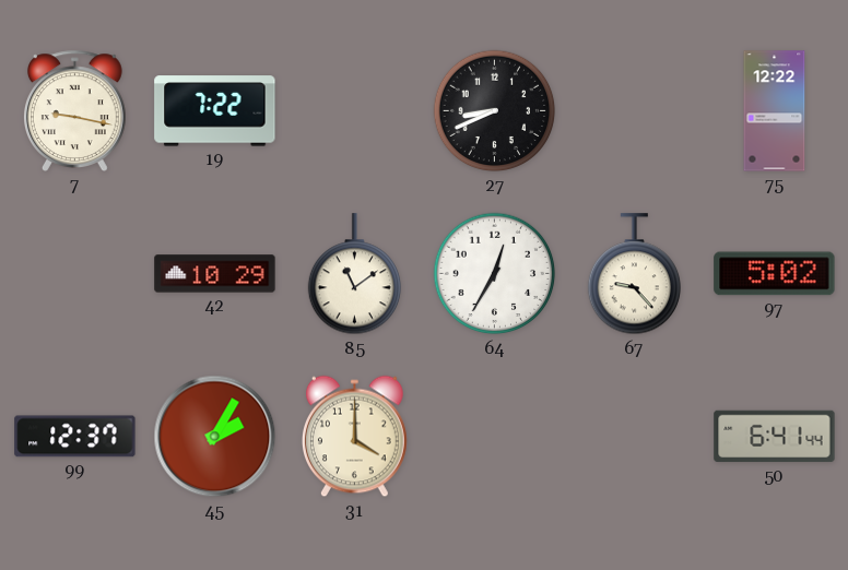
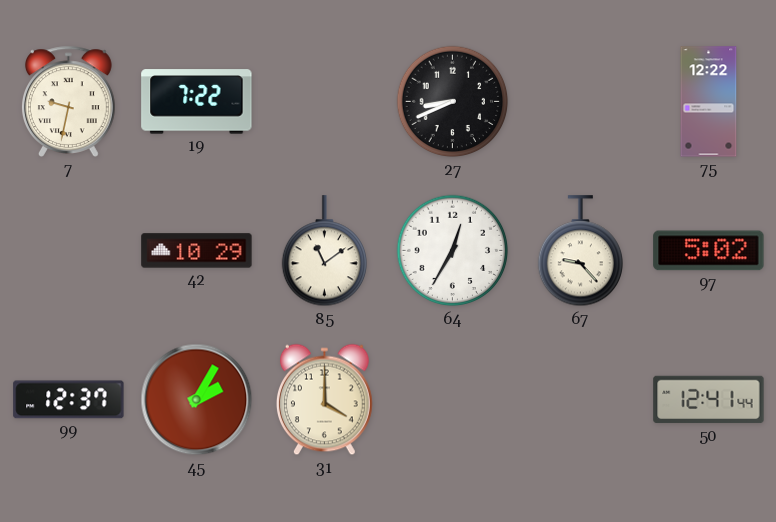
7: 9:17 -> 9:32
50: 6:41 -> 12:41
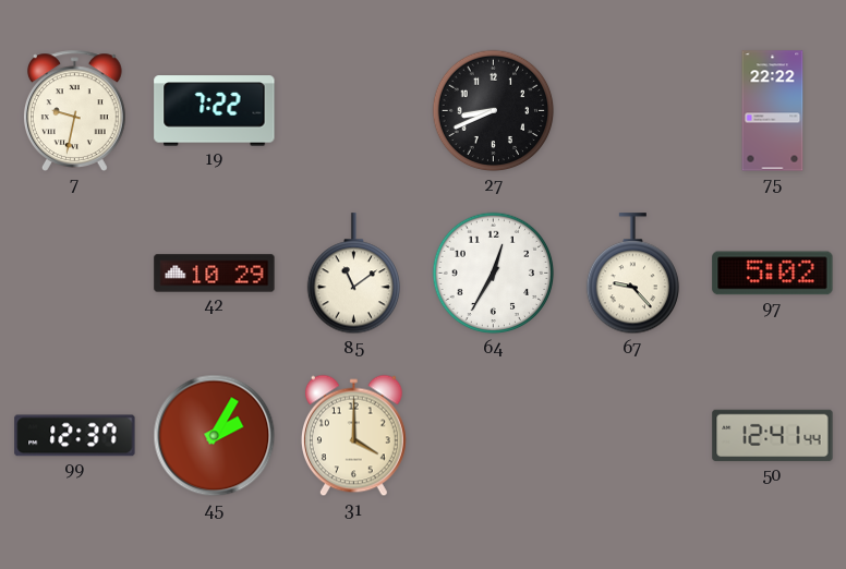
75: 12:22 -> 22:22
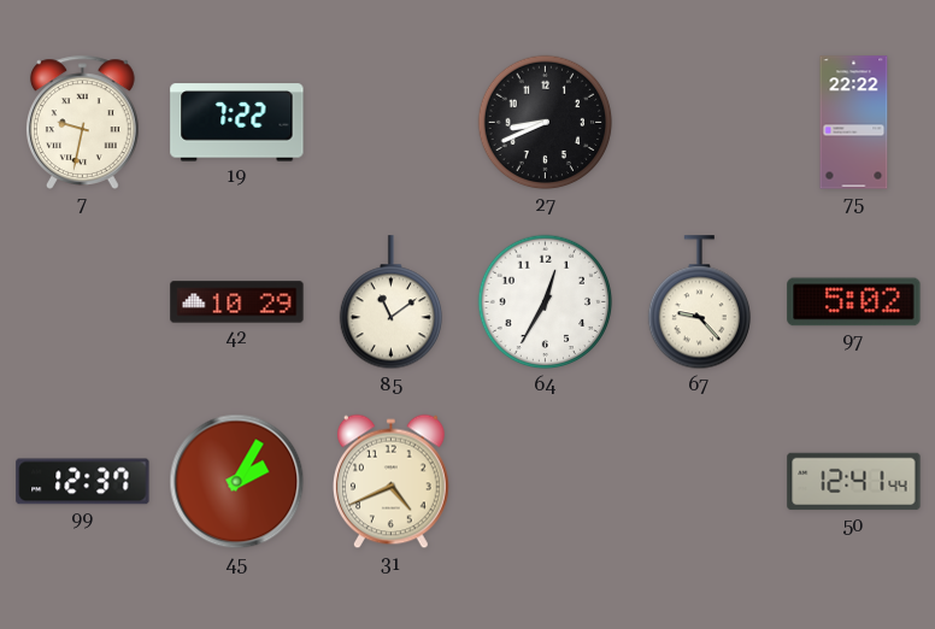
31: 4:00 -> 4:41
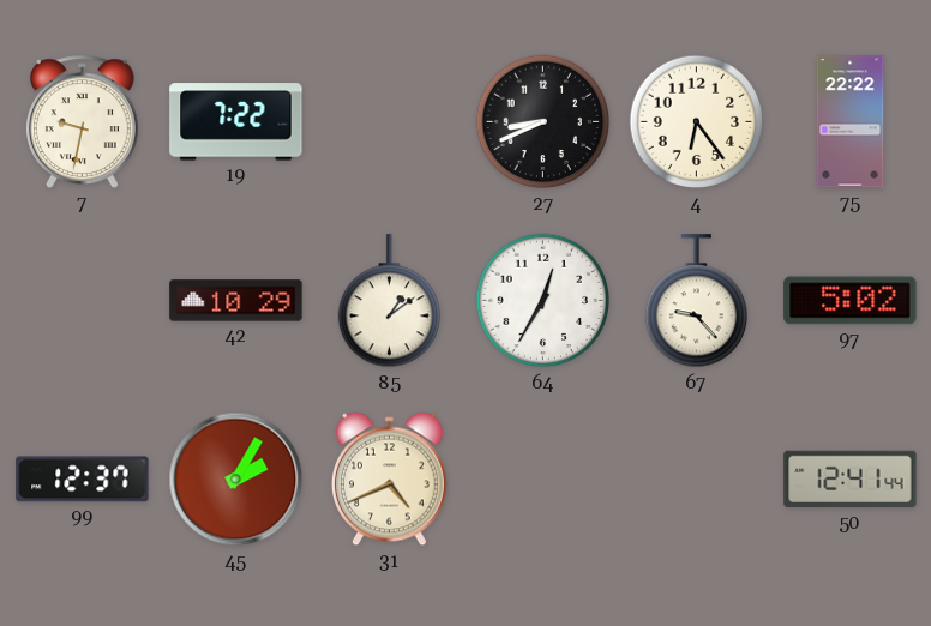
4: none -> 6:24
85: 11:09 -> 1:09
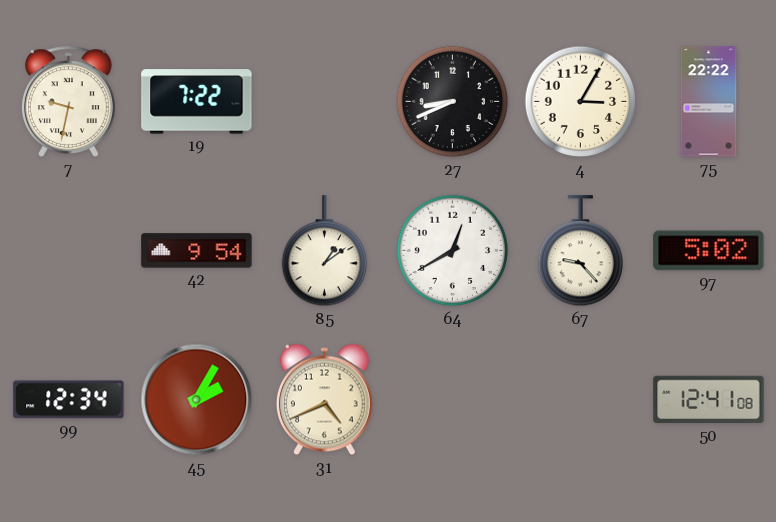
4: 6:24 -> 3:05
42: 10:29 -> 9:54
64: 12:35 -> 12:40
99: 12:37 -> 12:34
50: 12:41:44 -> 12:41:08
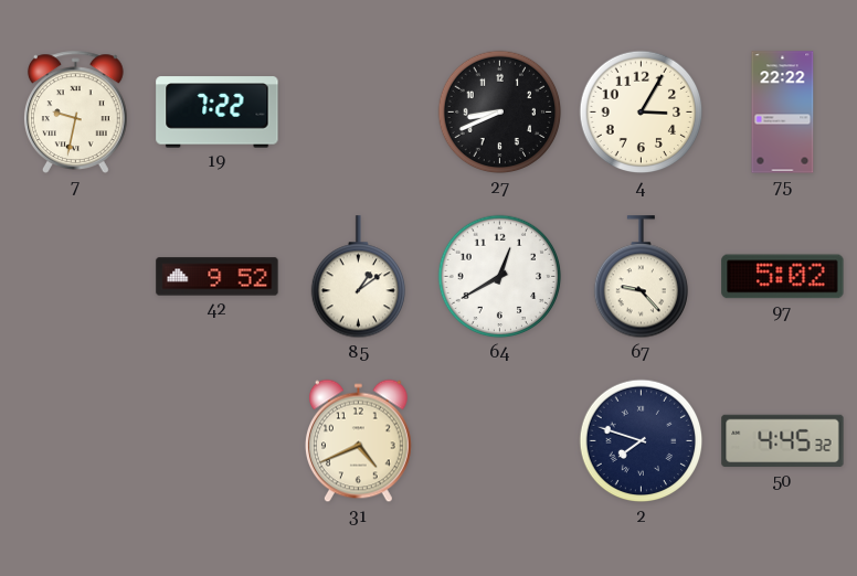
42: 9:54 -> 9:52
99: 12:34 -> none
45: 2:05 -> none
2: none -> 7:48
50: 12:41 -> 4:45
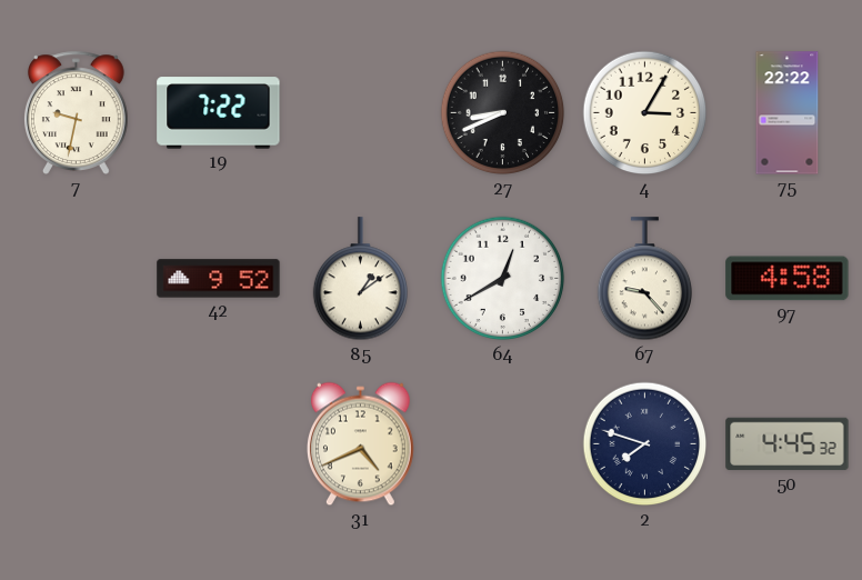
97: 5:02 -> 4:58
